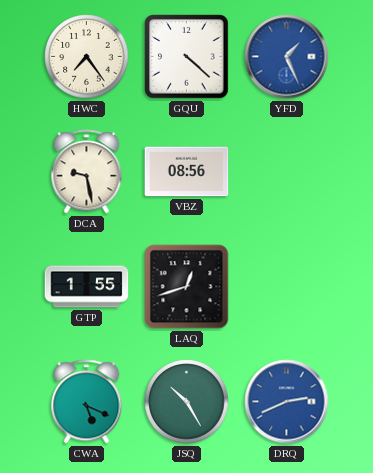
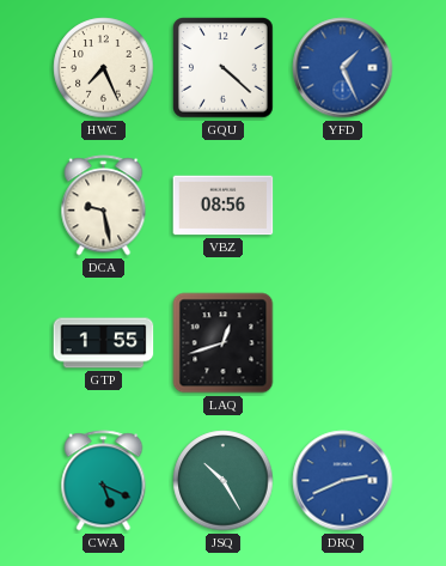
HWC: 7:24 -> 7:26
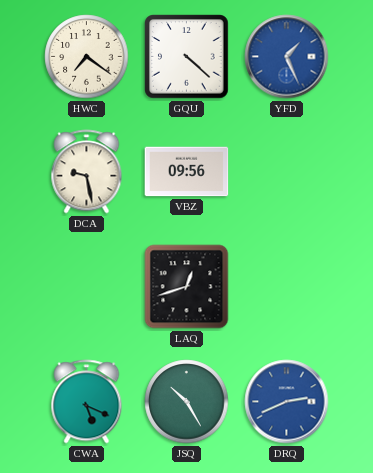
HWC: 7:26 -> 7:21
VBZ: 08:56 -> 09:56
GTP: 1:55 -> none
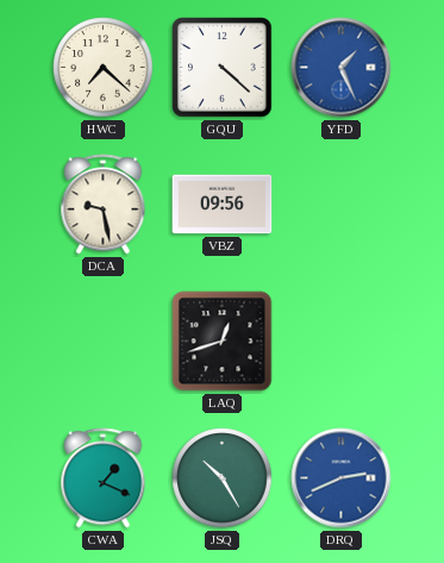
HWC: 7:21 -> 7:22
CWA: 5:19 -> 1:19
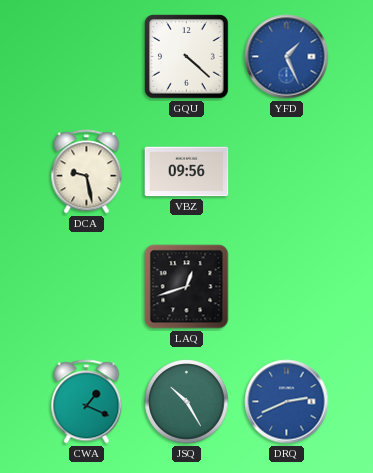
HWC: 7:22 -> none
